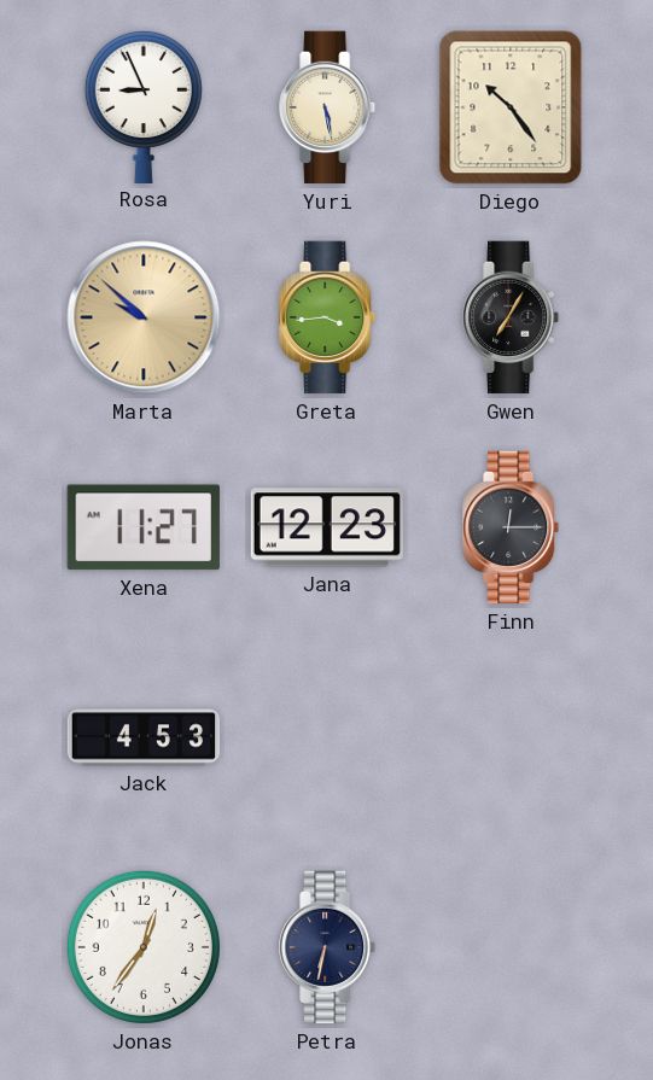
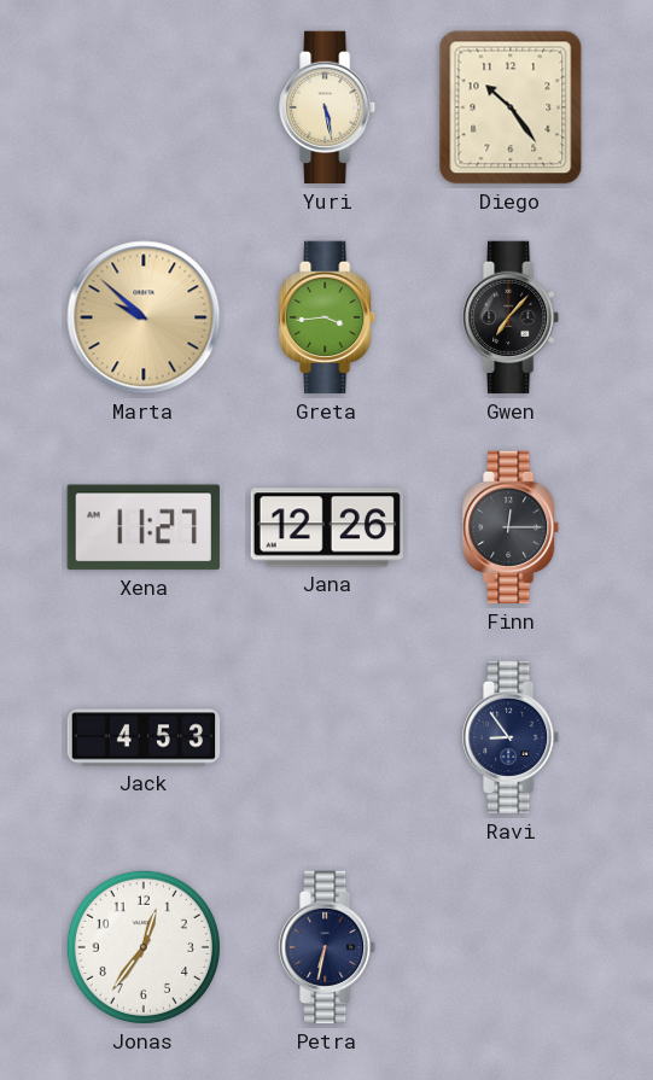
Rosa: 8:56 -> none
Gwen: 7:05 -> 7:07
Jana: 12:23 -> 12:26
Ravi: none -> 8:54
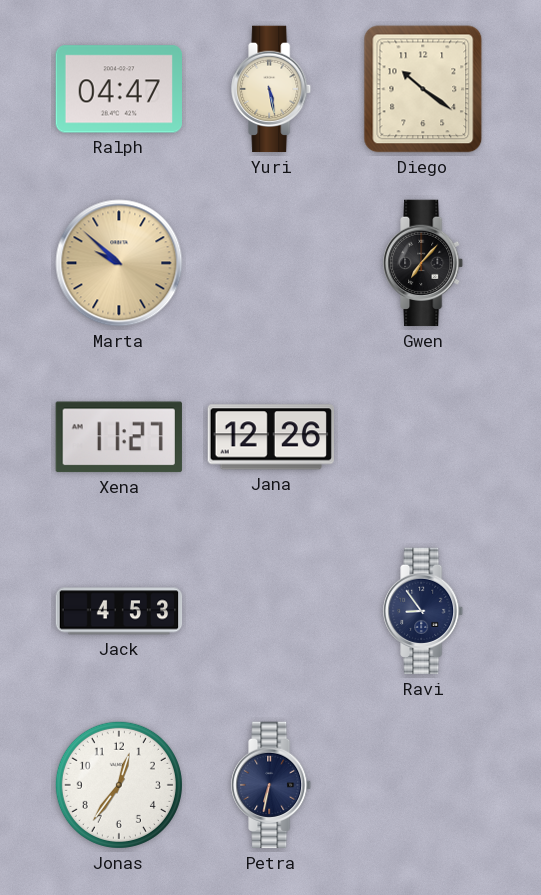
Ralph: none -> 04:47
Diego: 10:24 -> 10:21
Greta: 3:44 -> none
Finn: 12:15 -> none
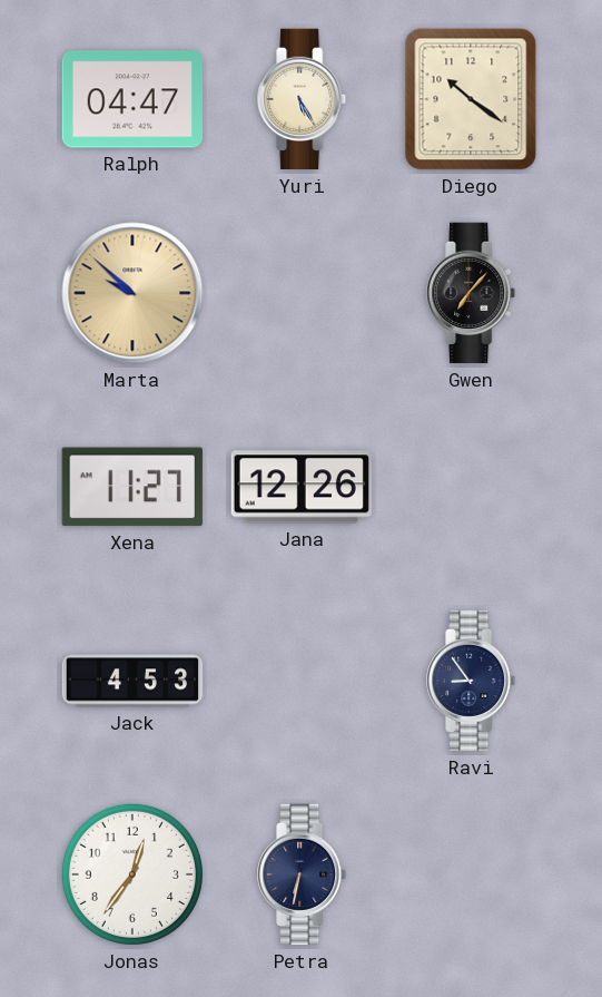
Yuri: 5:28 -> 5:25
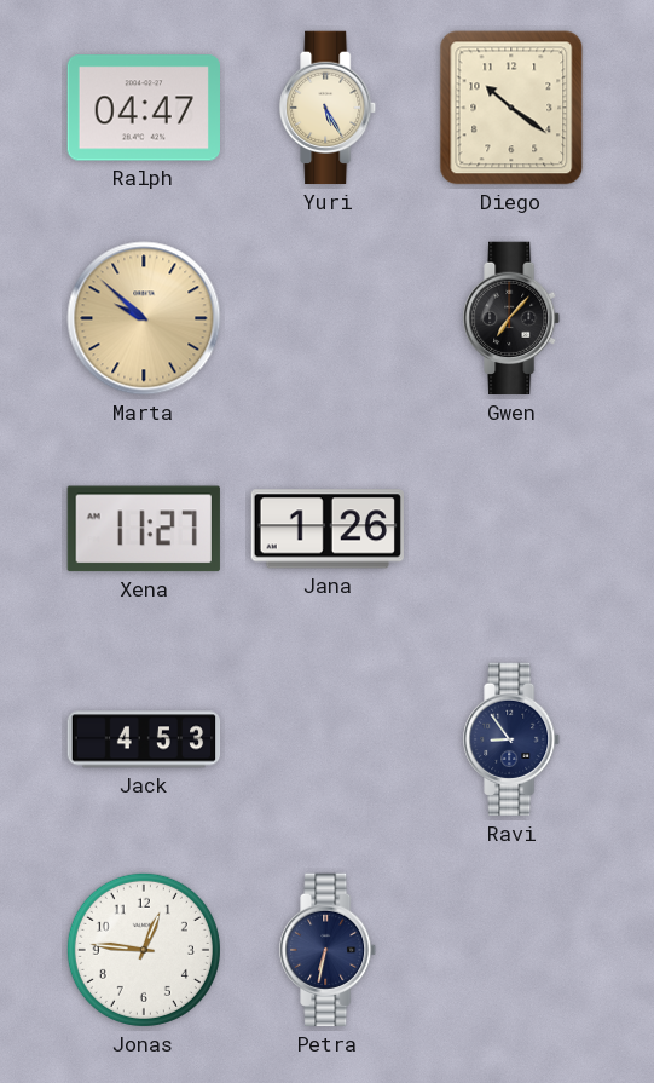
Jana: 12:26 -> 1:26
Jonas: 12:36 -> 12:46
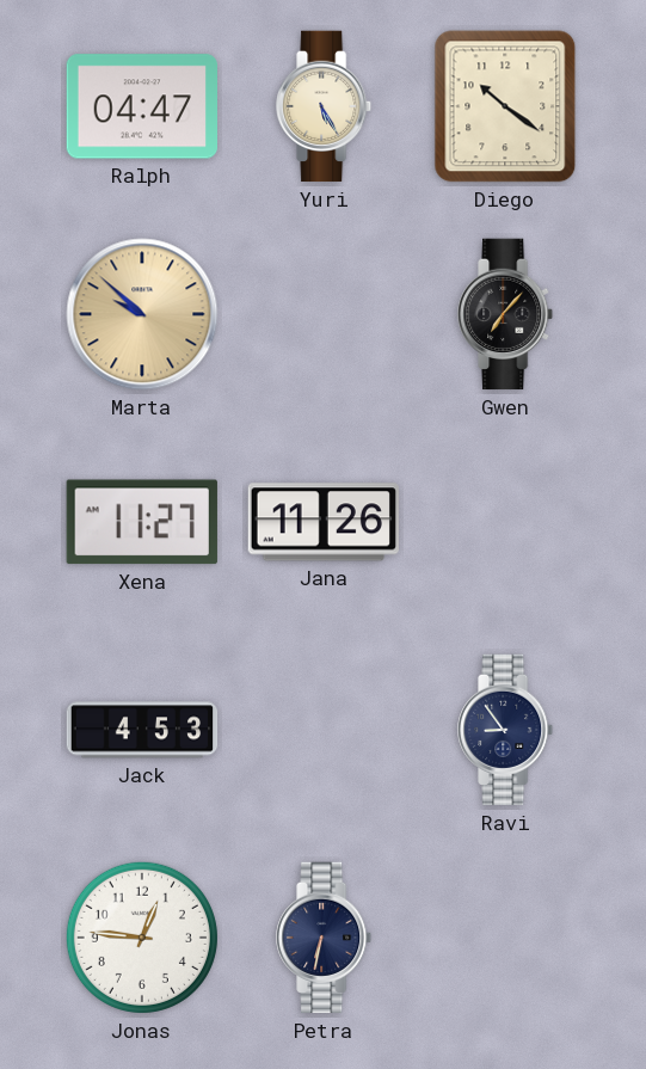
Jana: 1:26 -> 11:26
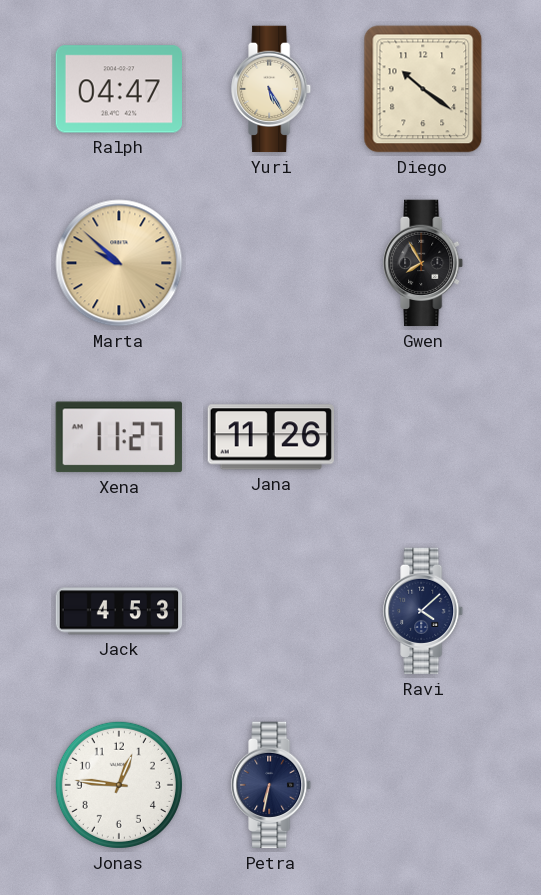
Gwen: 7:07 -> 7:55
Ravi: 8:54 -> 4:08
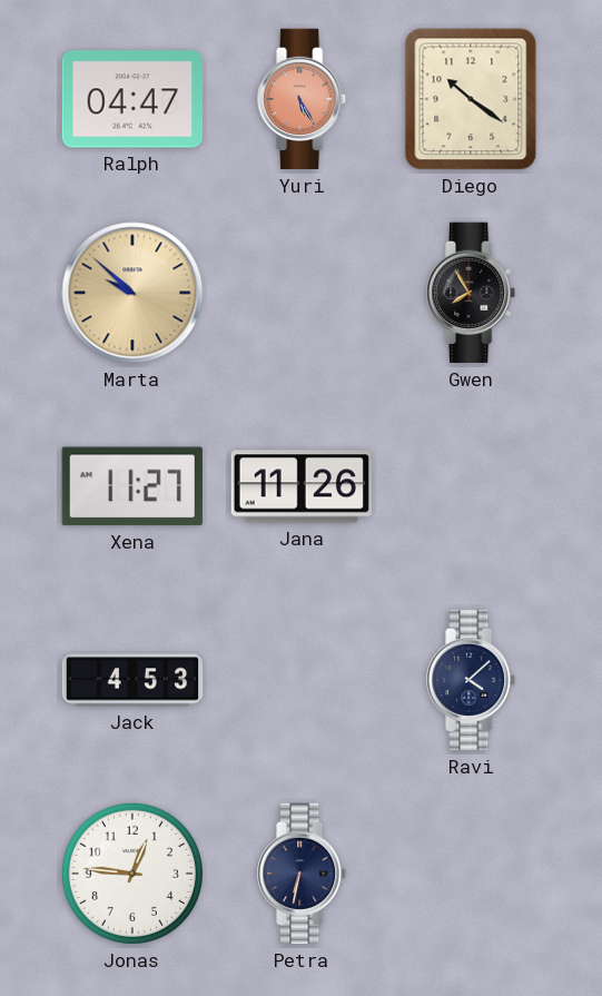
Yuri dial: cream -> salmon
